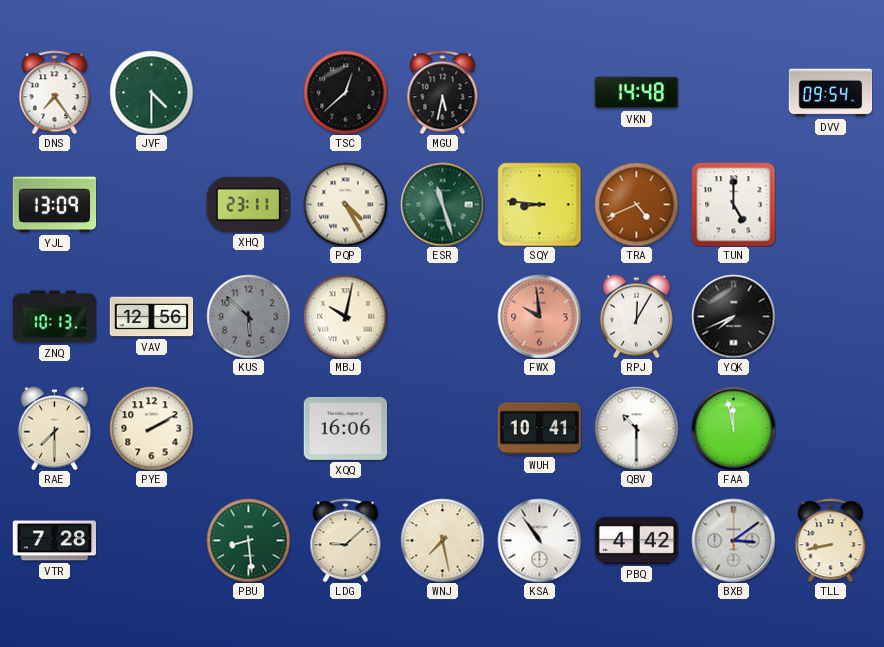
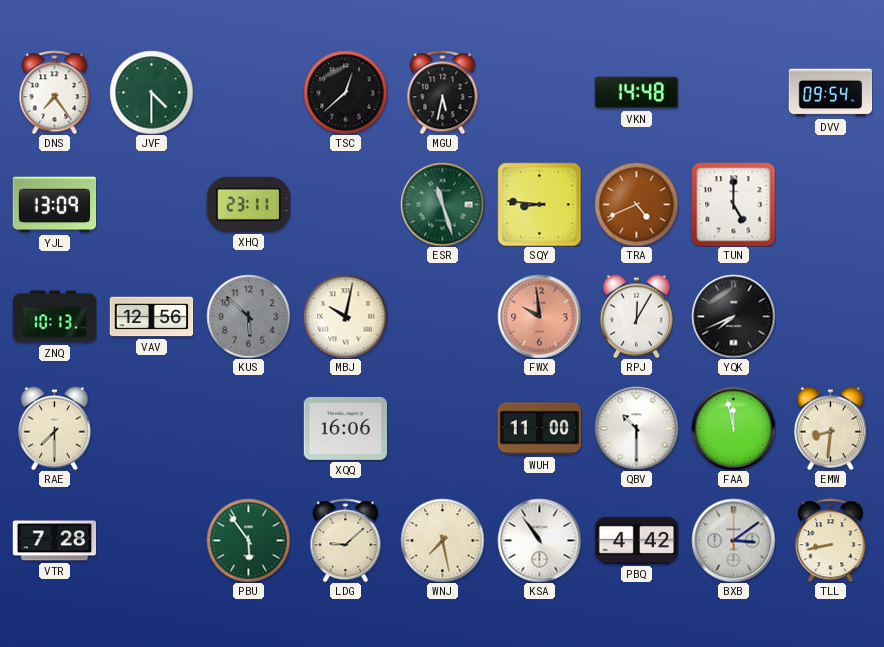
PQP: 4:25 -> none
PYE: 2:10 -> none
WUH: 10:41 -> 11:00
EMW: none -> 8:31
PBU: 8:29 -> 5:54
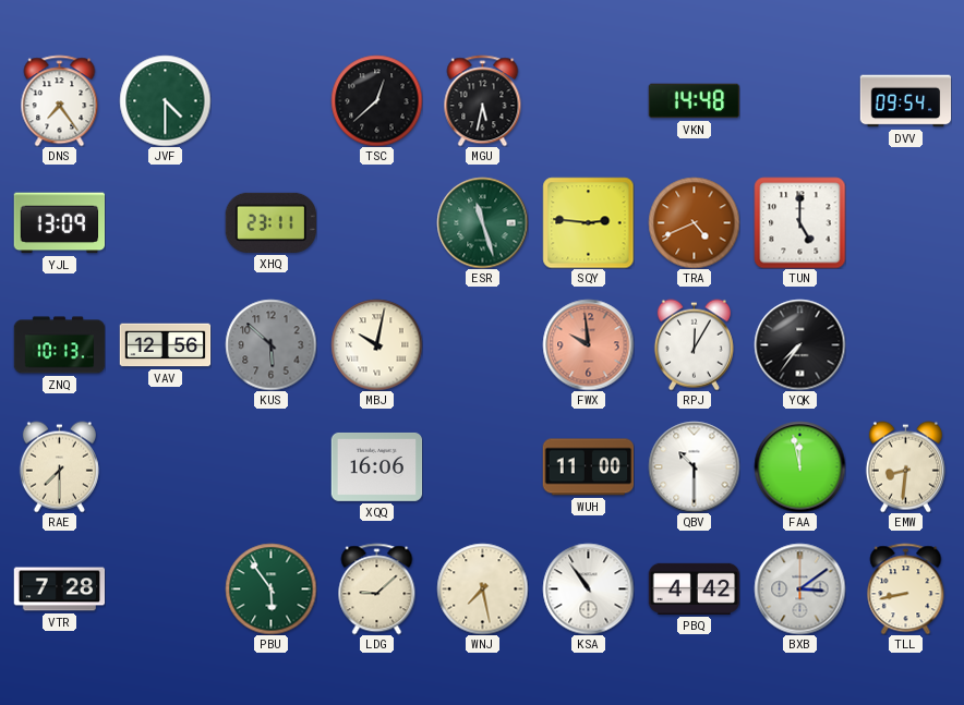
SQY: 8:46 -> 2:46
YQK: 7:41 -> 7:36
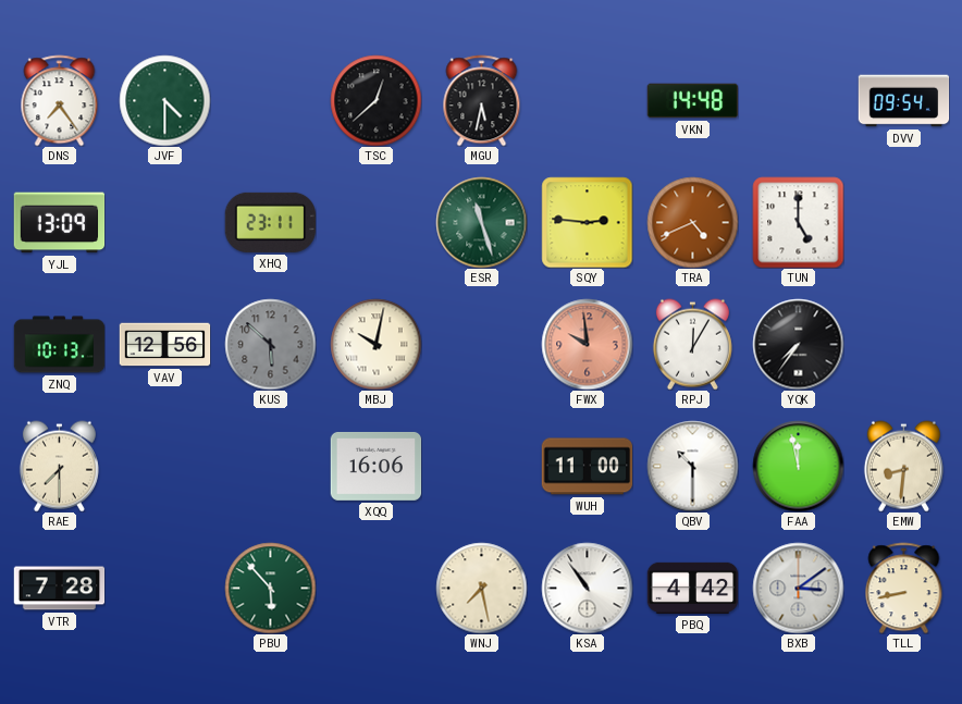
PBU: 5:54 -> 5:53
LDG: 9:08 -> none
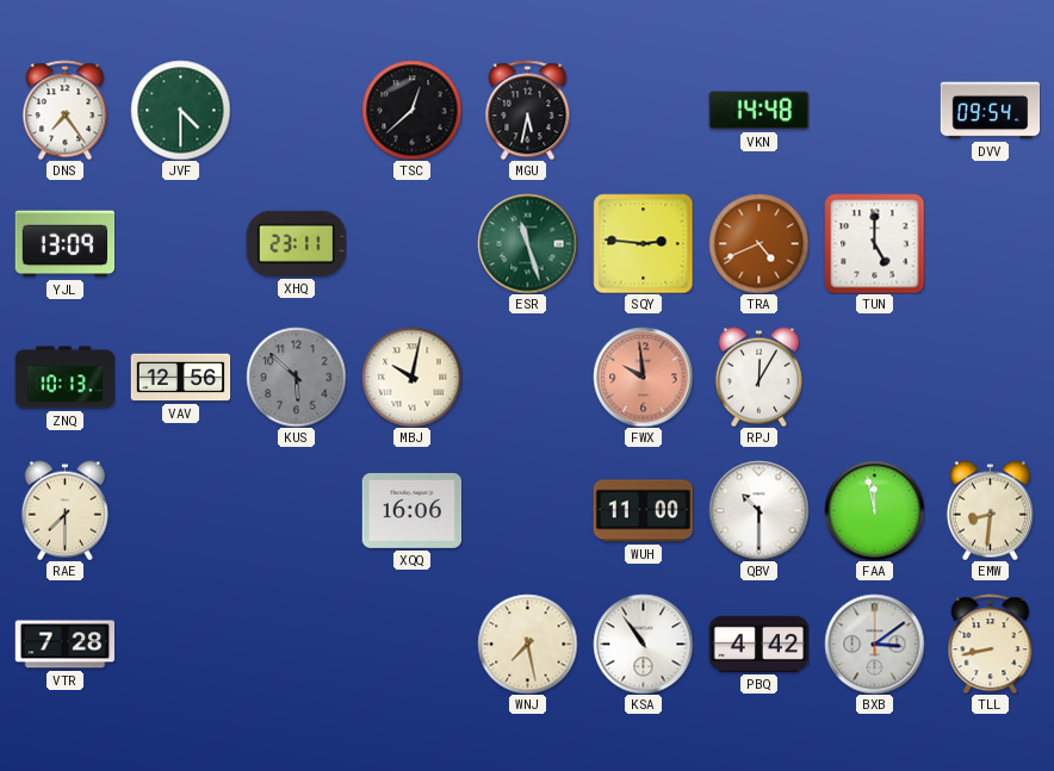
YQK: 7:36 -> none
PBU: 5:53 -> none
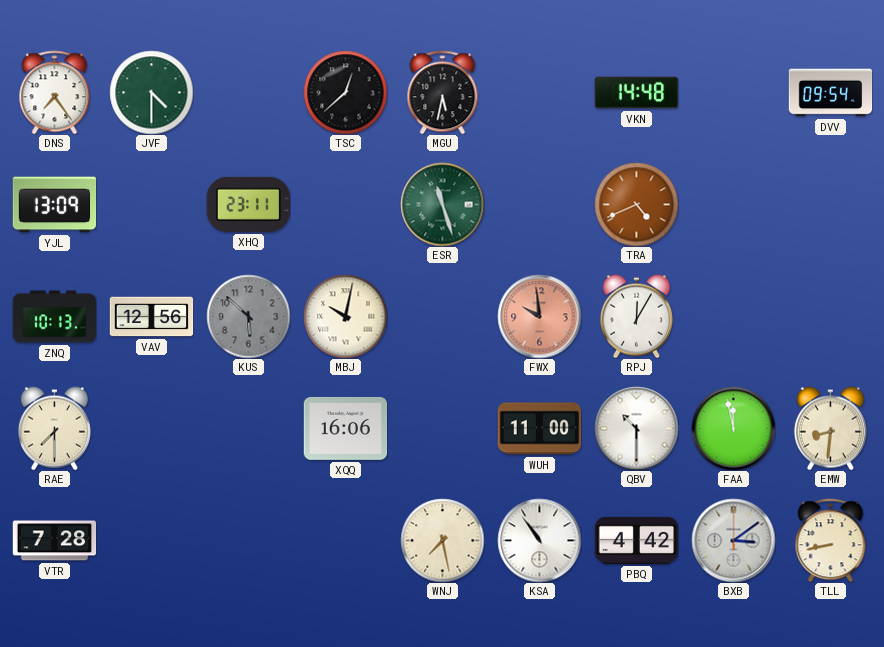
SQY: 2:46 -> none
TUN: 5:00 -> none
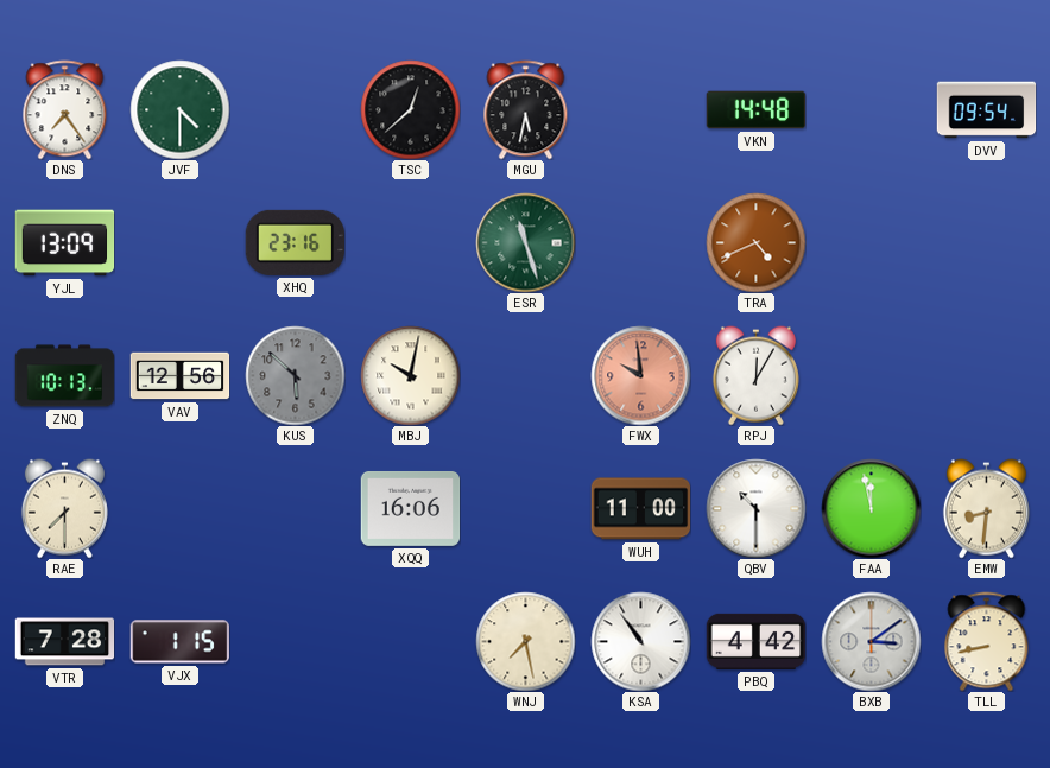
XHQ: 23:11 -> 23:16
VJX: none -> 1:15
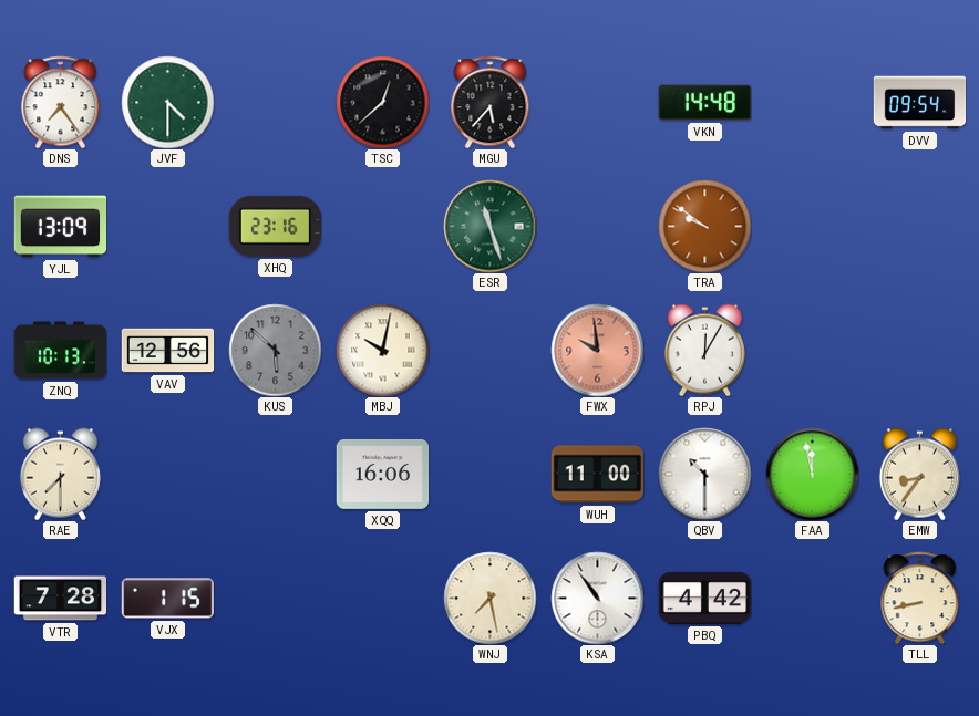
MGU: 5:32 -> 5:37
TRA: 4:41 -> 9:51
EMW: 8:31 -> 8:36
BXB: 3:09 -> none
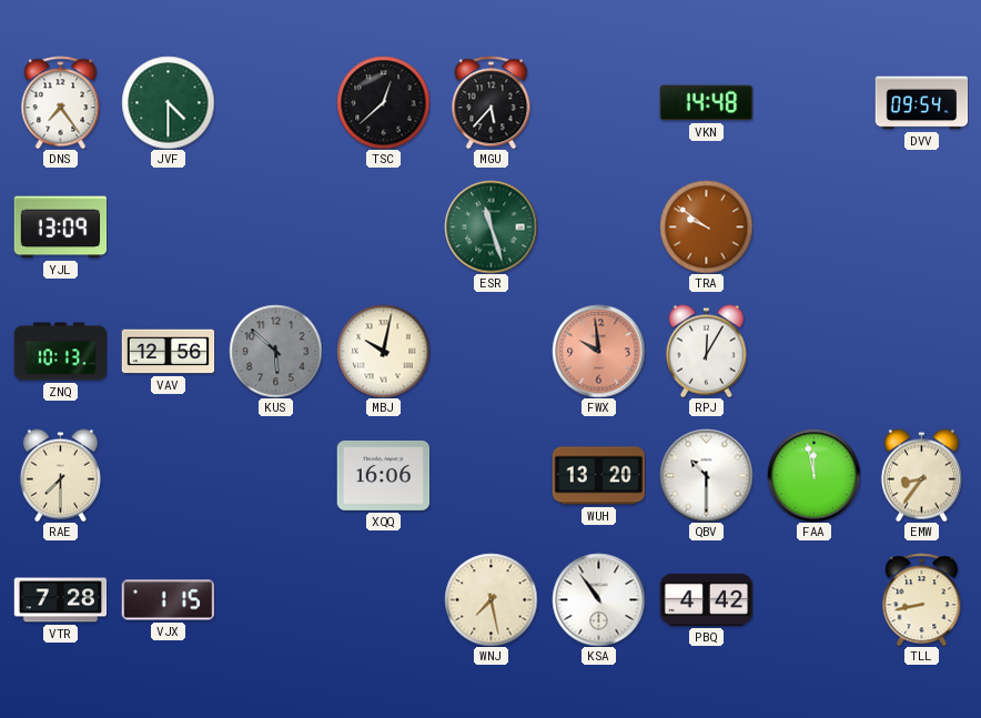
XHQ: 23:16 -> none
WUH: 11:00 -> 13:20
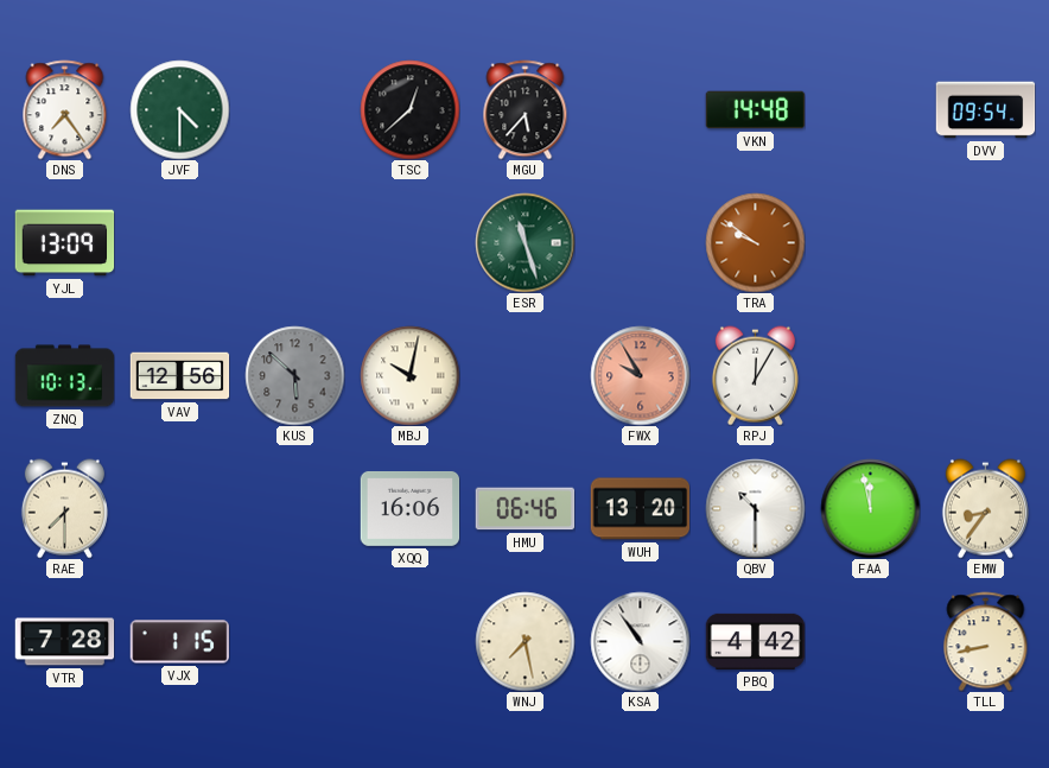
FWX: 9:59 -> 9:55
HMU: none -> 06:46
